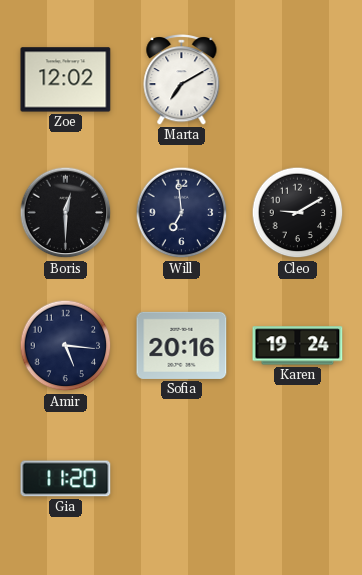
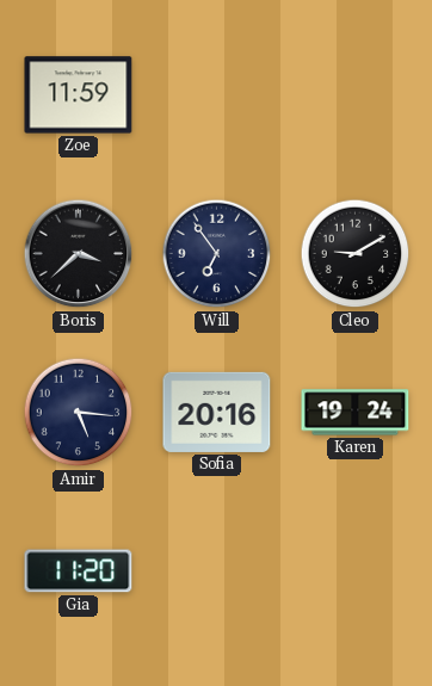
Zoe: 12:02 -> 11:59
Marta: 7:10 -> none
Boris: 12:30 -> 3:38
Will: 6:59 -> 6:54
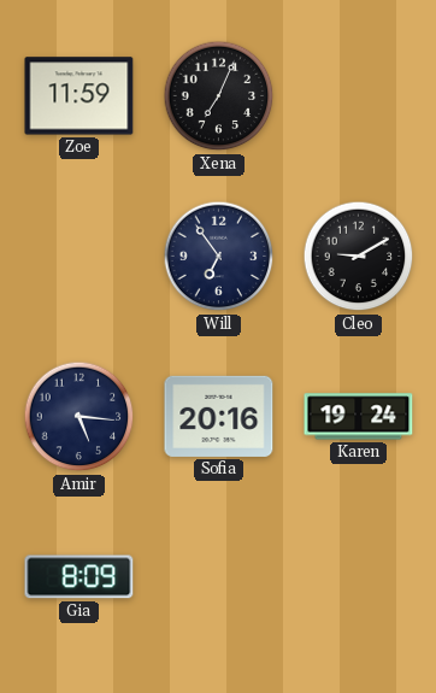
Xena: none -> 7:04
Boris: 3:38 -> none
Gia: 11:20 -> 8:09
